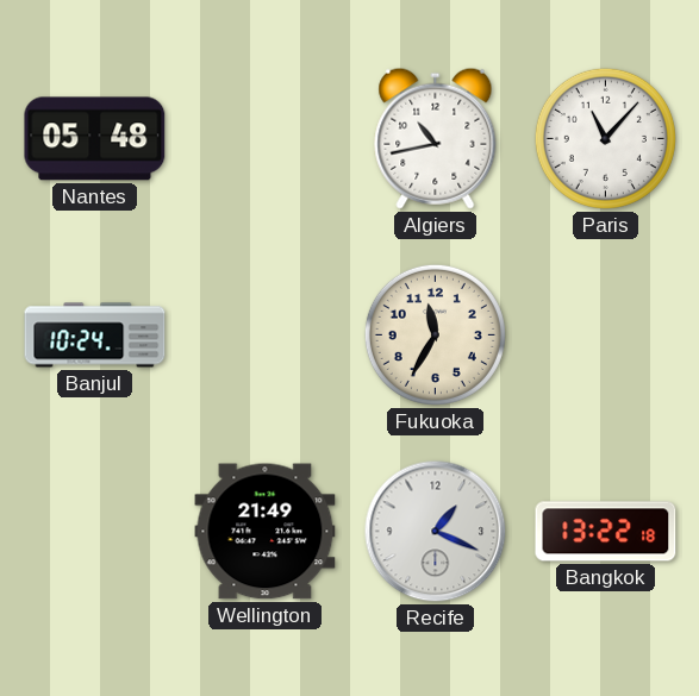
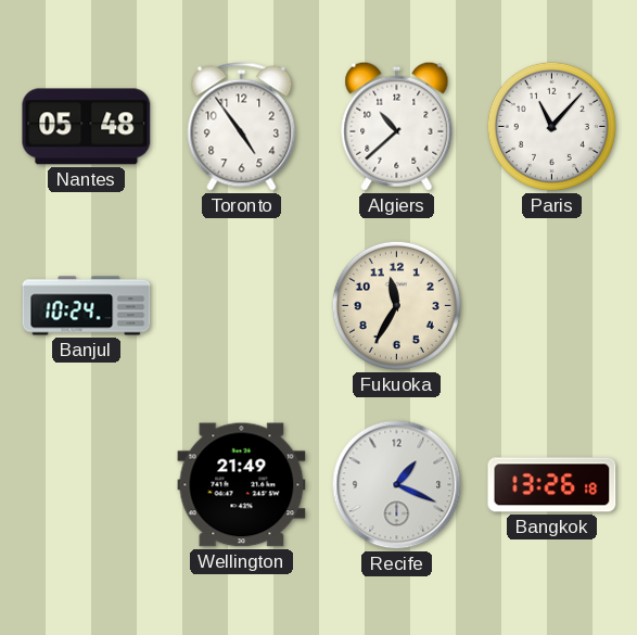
Toronto: none -> 4:54
Algiers: 10:43 -> 10:38
Bangkok: 13:22 -> 13:26
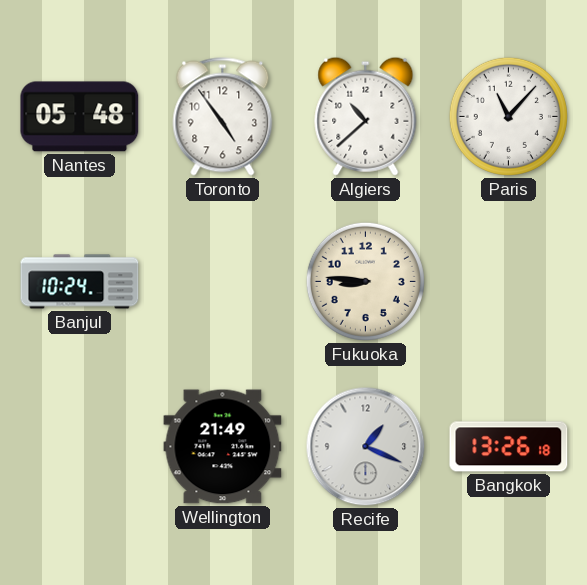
Fukuoka: 11:35 -> 8:46
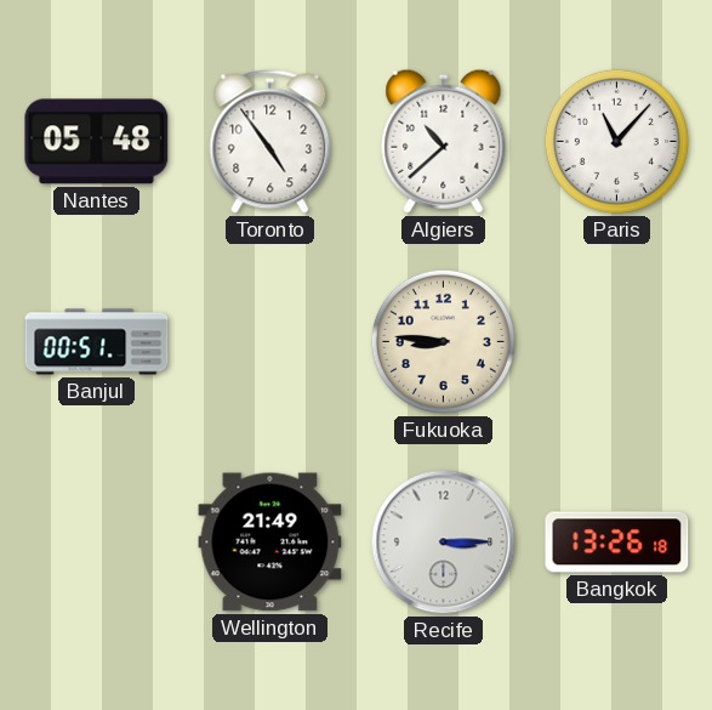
Banjul: 10:24 -> 00:51
Recife: 1:19 -> 3:15
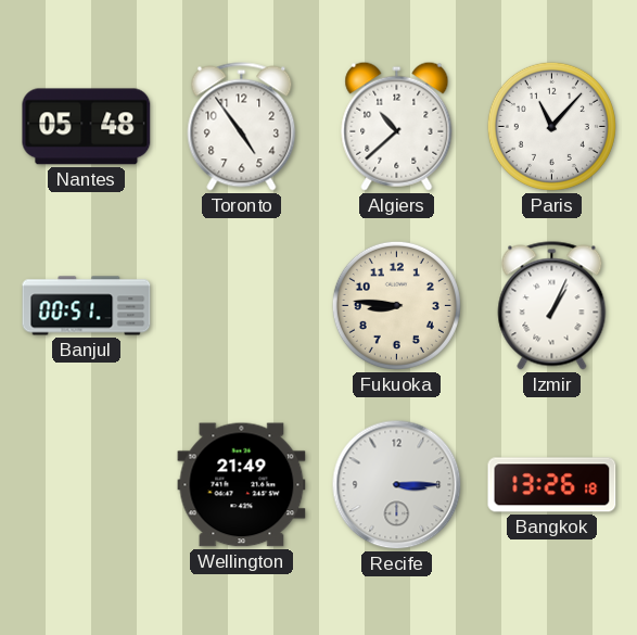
Izmir: none -> 1:04
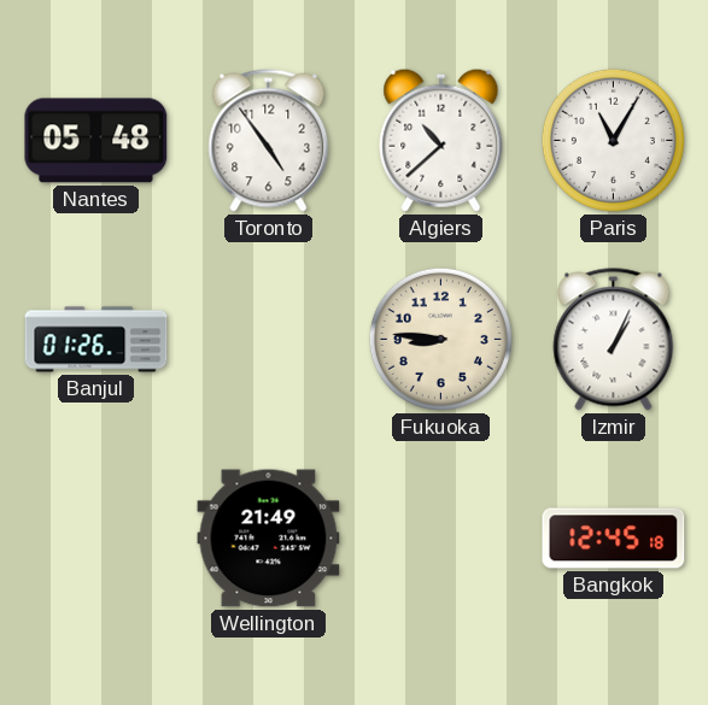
Paris: 11:07 -> 11:05
Banjul: 00:51 -> 01:26
Recife: 3:15 -> none
Bangkok: 13:26 -> 12:45
